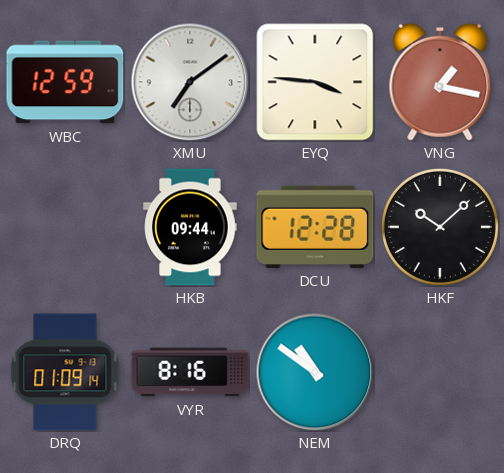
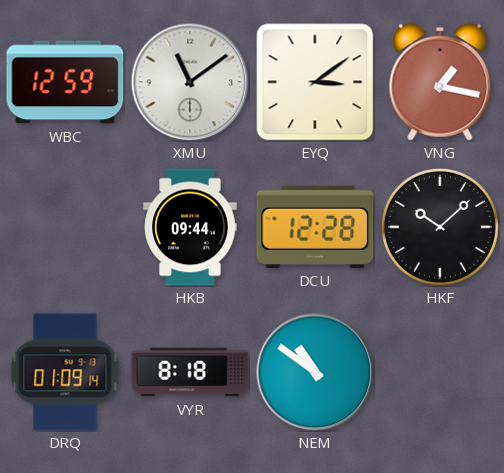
XMU: 7:09 -> 11:09
EYQ: 3:46 -> 3:09
VYR: 8:16 -> 8:18
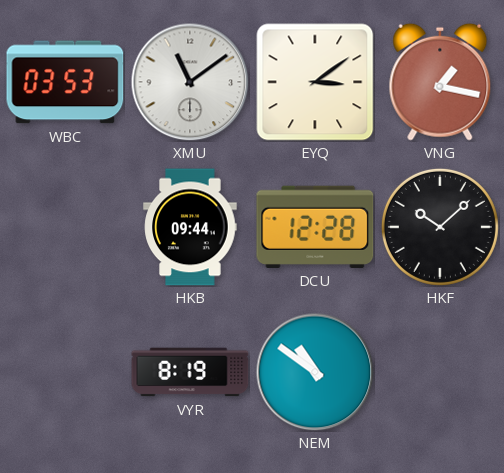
WBC: 12:59 -> 03:53
DRQ: 01:09 -> none
VYR: 8:18 -> 8:19
